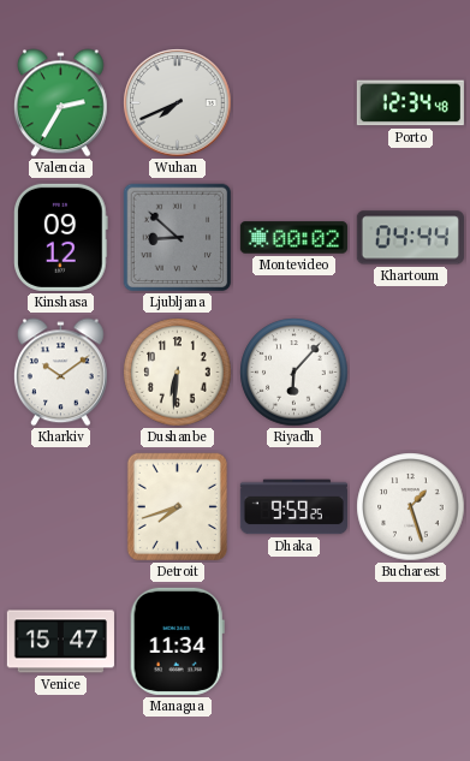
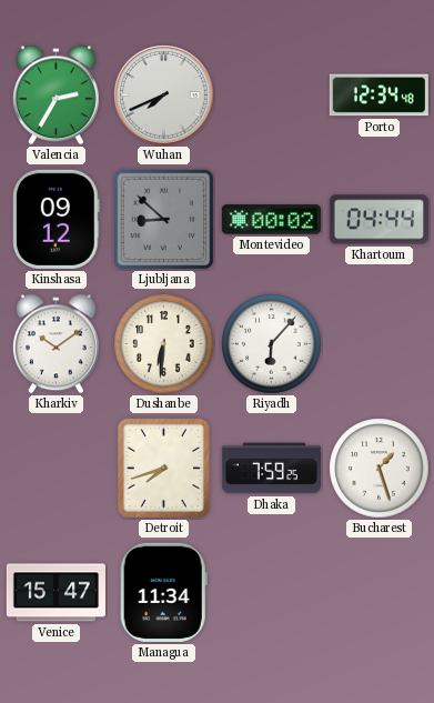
Dhaka: 9:59 -> 7:59
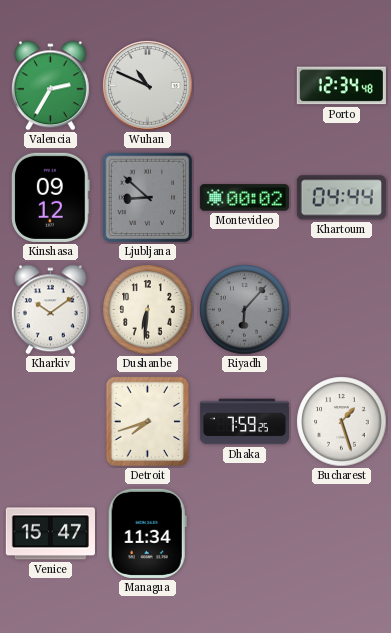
Wuhan: 7:41 -> 10:49
Riyadh dial: white -> grey
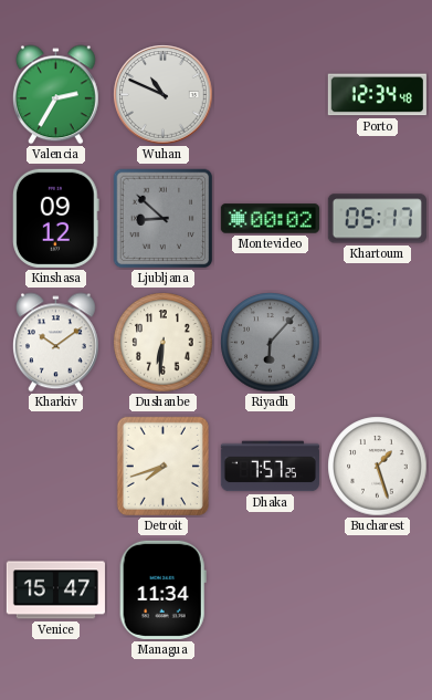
Khartoum: 04:44 -> 05:17
Dhaka: 7:59 -> 7:57
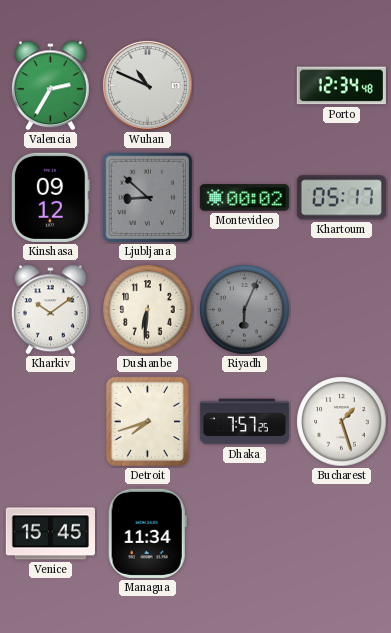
Riyadh: 6:07 -> 6:04
Venice: 15:47 -> 15:45
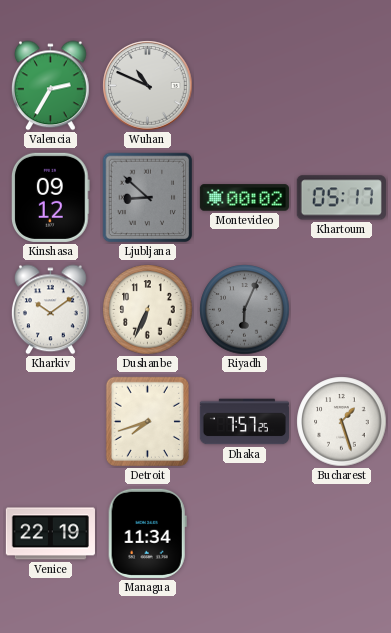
Porto: 12:34 -> none
Dushanbe: 6:31 -> 6:34
Venice: 15:45 -> 22:19
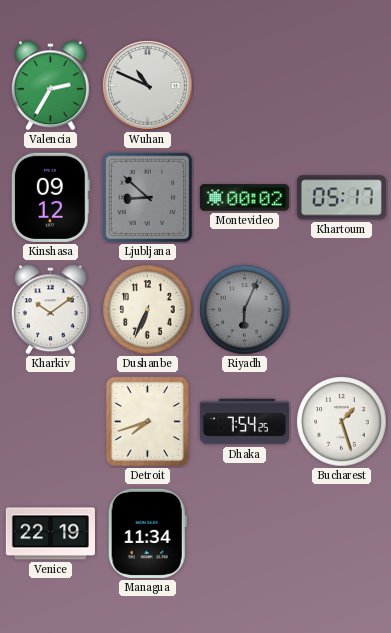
Dhaka: 7:57 -> 7:54
